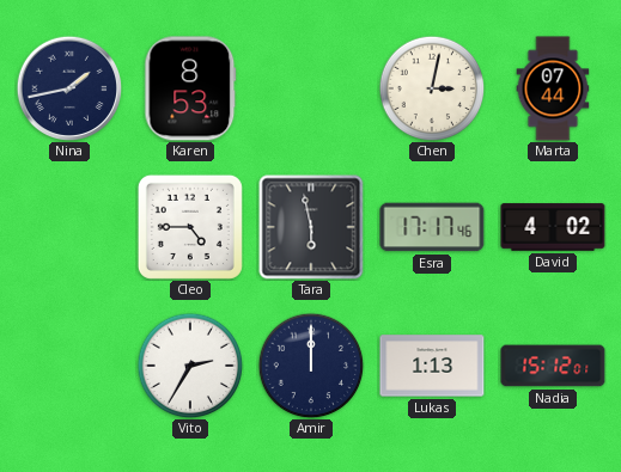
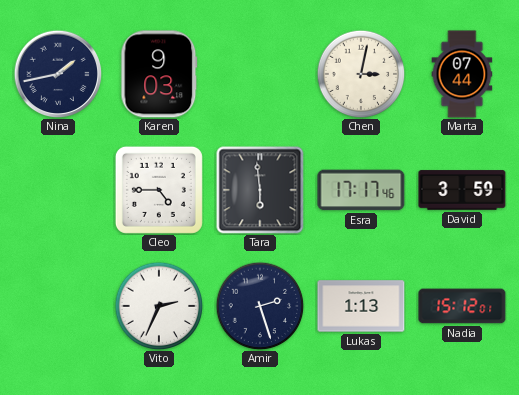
Karen: 8:53 -> 9:03
Tara: 5:58 -> 5:59
David: 4:02 -> 3:59
Vito: 2:35 -> 2:34
Amir: 12:00 -> 2:27
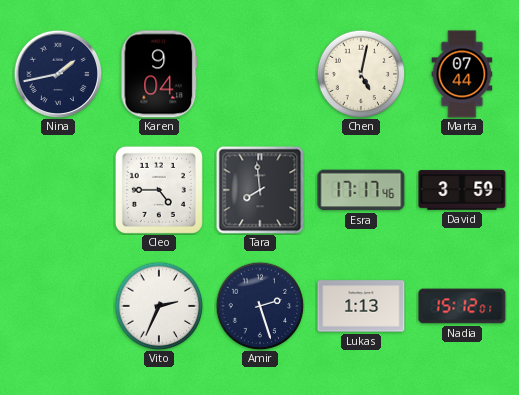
Karen: 9:03 -> 9:04
Chen: 3:02 -> 5:02
Tara: 5:59 -> 7:59
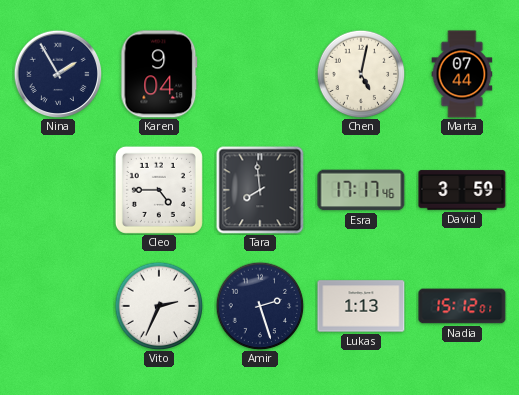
Nina: 1:43 -> 1:55
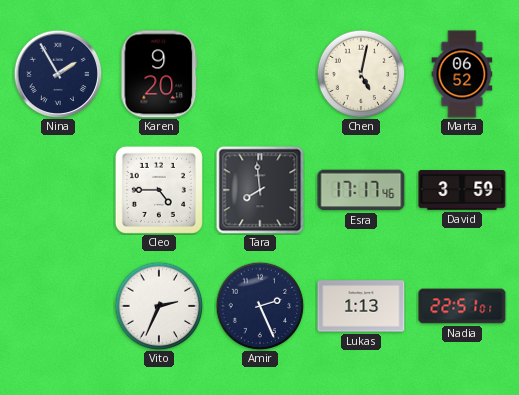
Karen: 9:04 -> 9:20
Marta: 07:44 -> 06:52
Amir: 2:27 -> 2:26
Nadia: 15:12 -> 22:51
